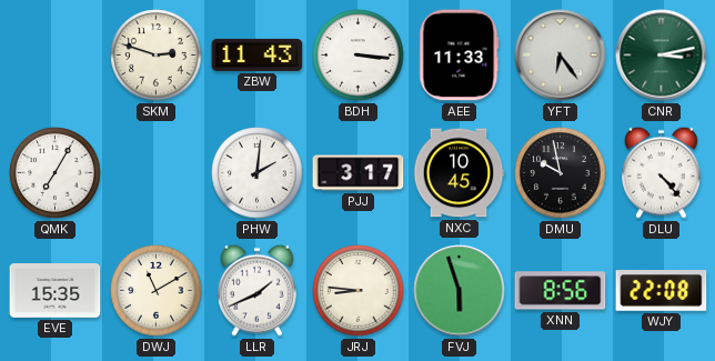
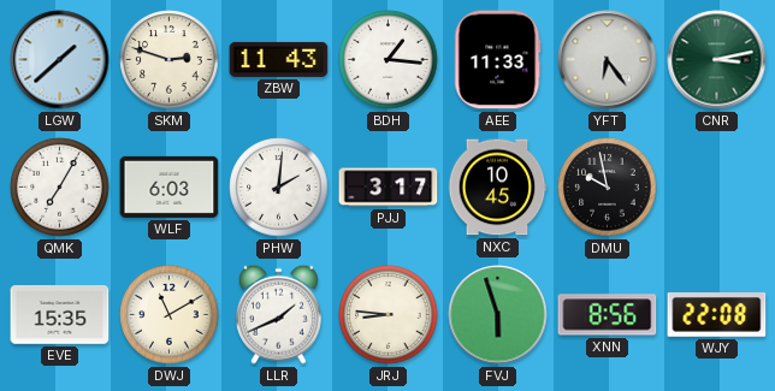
LGW: none -> 1:38
BDH: 3:16 -> 1:16
WLF: none -> 6:03
DLU: 4:23 -> none
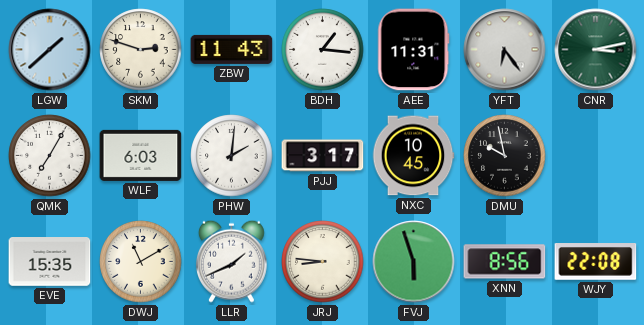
AEE: 11:33 -> 11:31
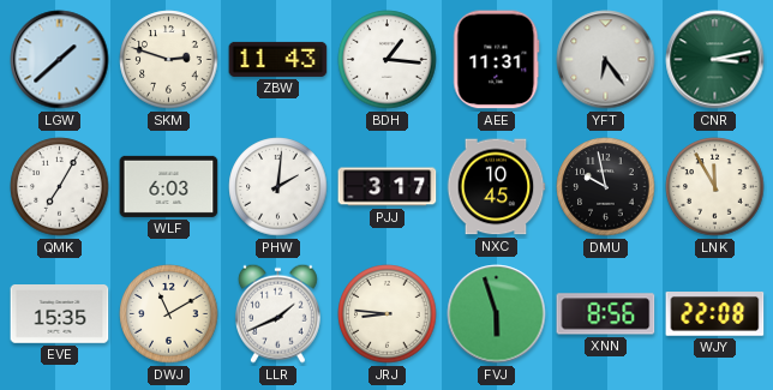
LNK: none -> 11:55
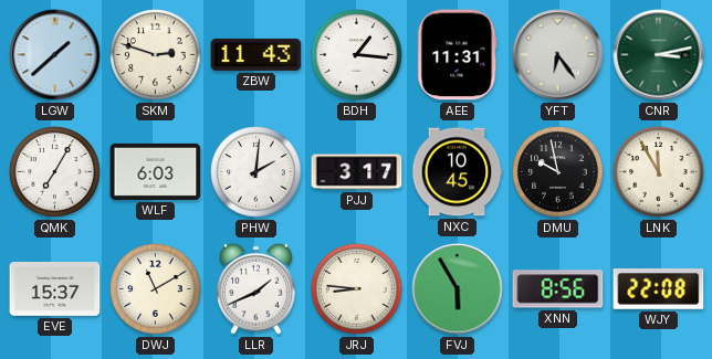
EVE: 15:35 -> 15:37
FVJ: 5:57 -> 5:55
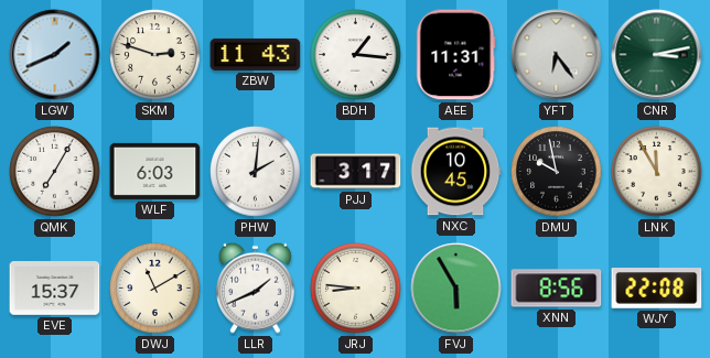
LGW: 1:38 -> 1:41
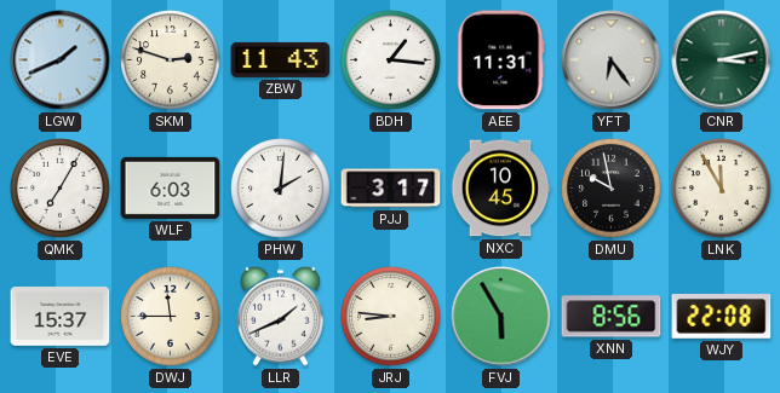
DWJ: 11:10 -> 11:45
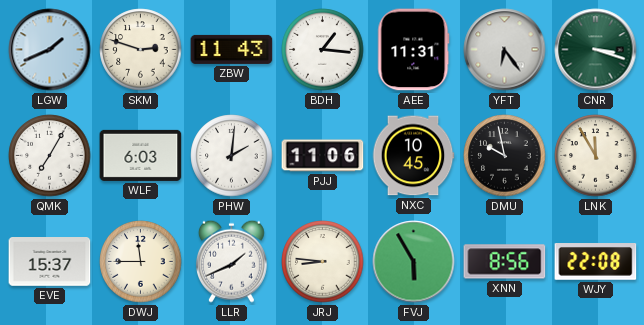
CNR: 3:13 -> 3:18
PJJ: 3:17 -> 11:06
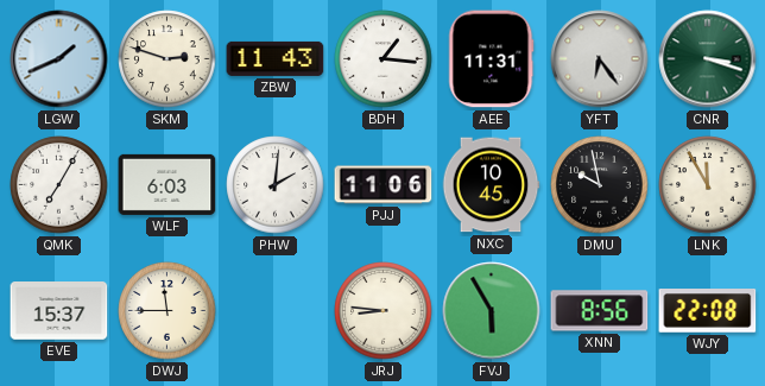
LLR: 1:41 -> none
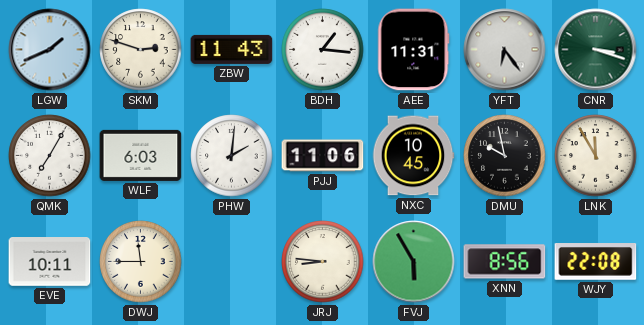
EVE: 15:37 -> 10:11
